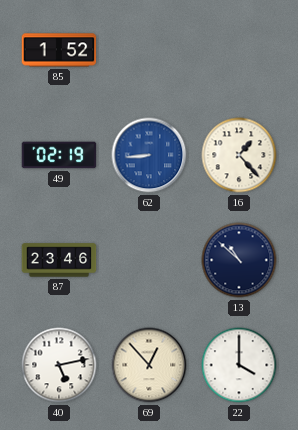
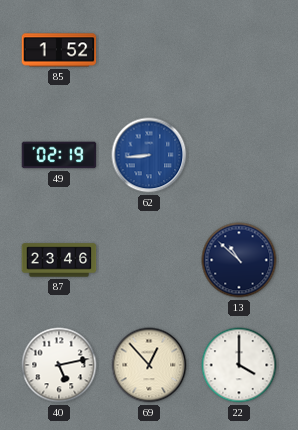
16: 1:23 -> none
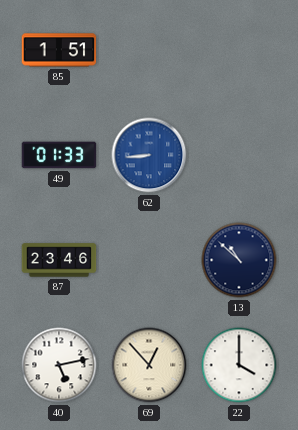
85: 1:52 -> 1:51
49: 02:19 -> 01:33
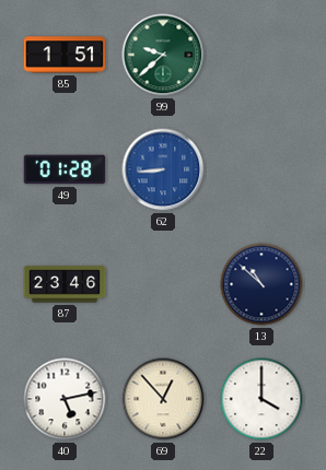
99: none -> 9:38
49: 01:33 -> 01:28
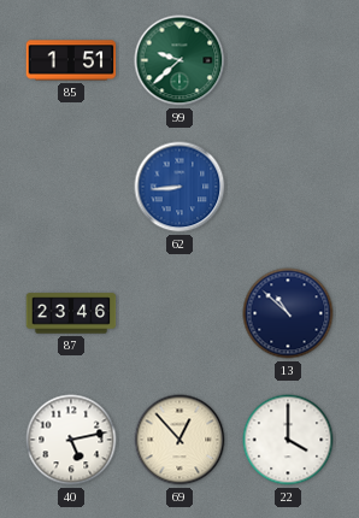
49: 01:28 -> none
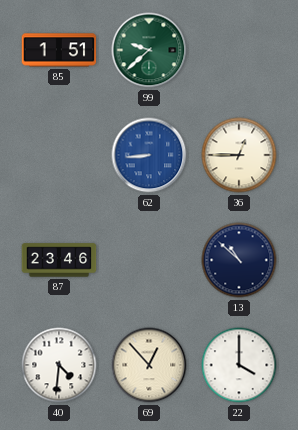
36: none -> 12:45
40: 5:13 -> 4:31
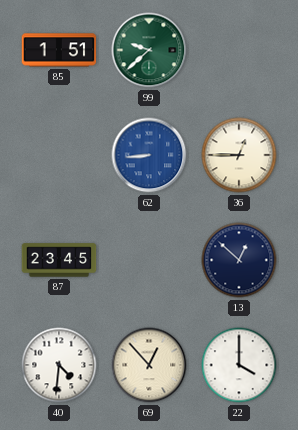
87: 23:46 -> 23:45
13: 10:52 -> 12:52
